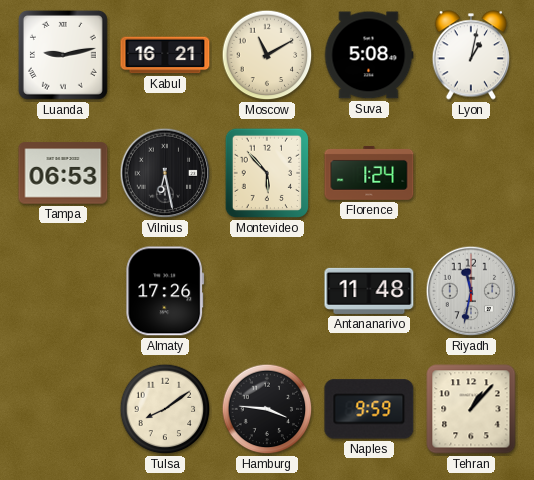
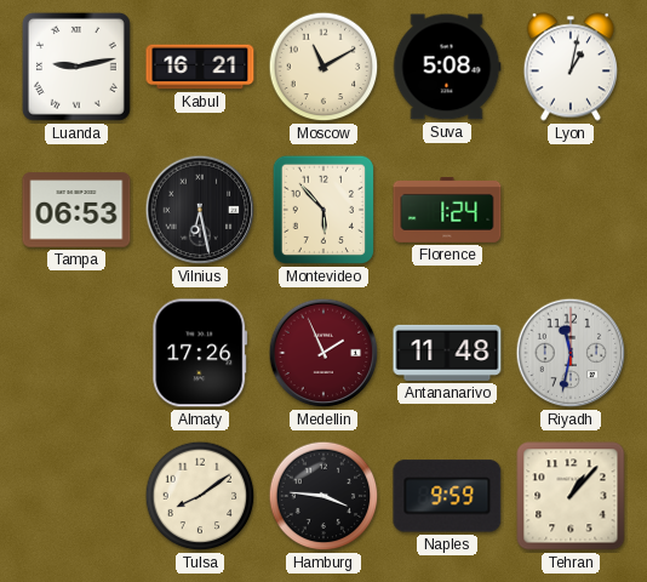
Medellin: none -> 1:56
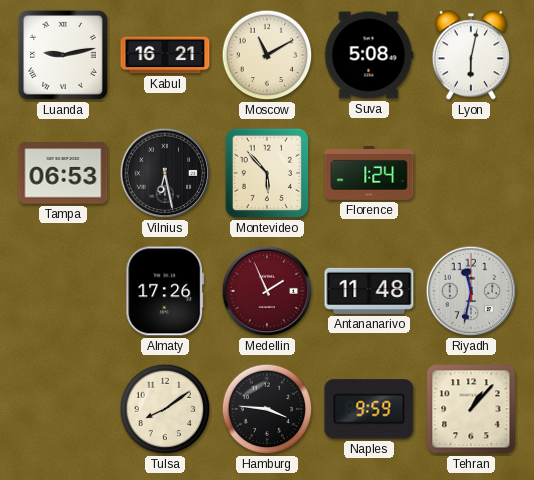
Lyon: 1:02 -> 6:02
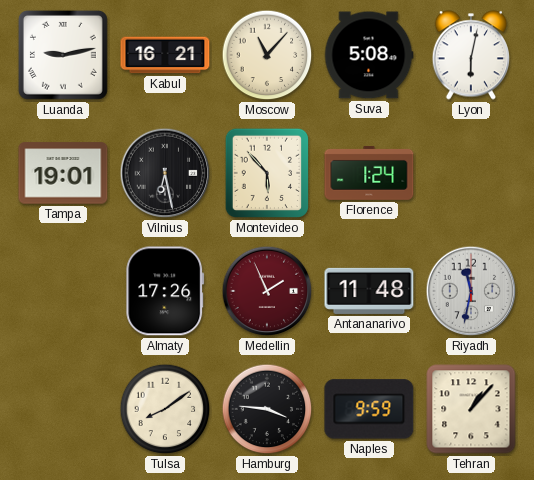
Moscow: 11:10 -> 11:07
Tampa: 06:53 -> 19:01
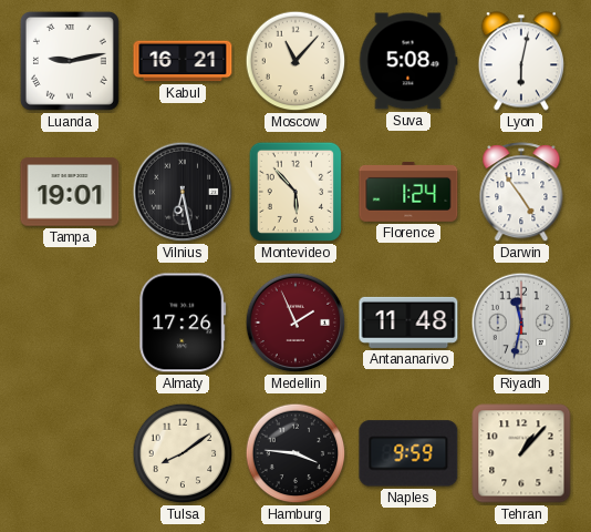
Darwin: none -> 4:54
